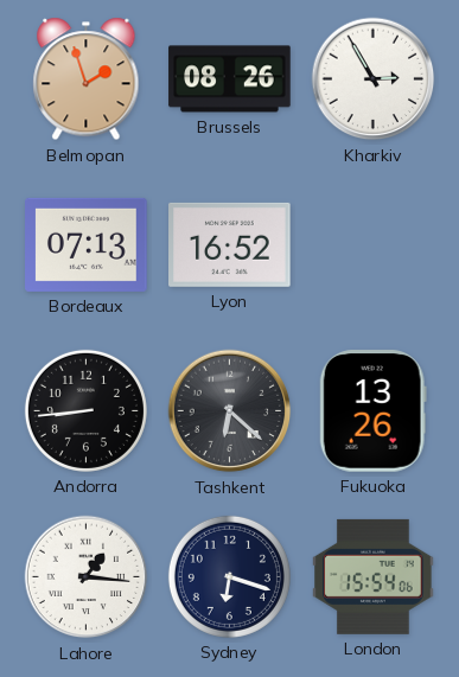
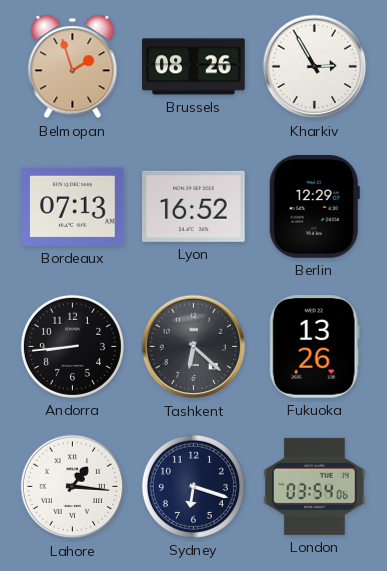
Berlin: none -> 12:29
London: 15:54 -> 03:54
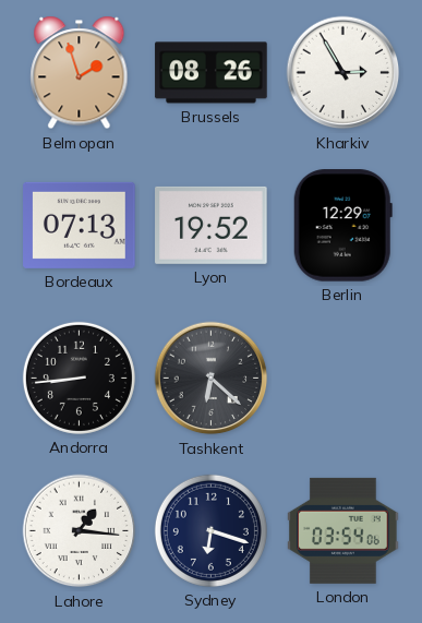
Lyon: 16:52 -> 19:52
Fukuoka: 13:26 -> none
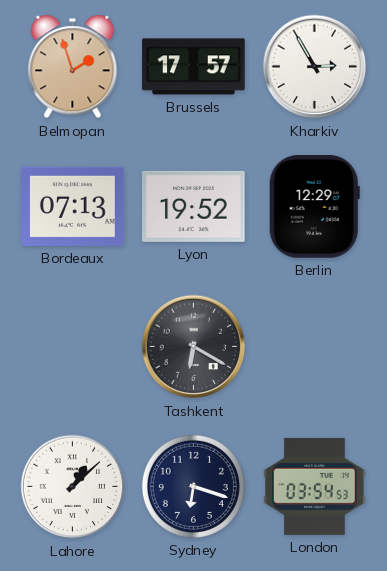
Brussels: 08:26 -> 17:57
Andorra: 8:44 -> none
Tashkent: 6:22 -> 6:20
Lahore: 1:16 -> 1:08
London: 03:54:06 -> 03:54:53
